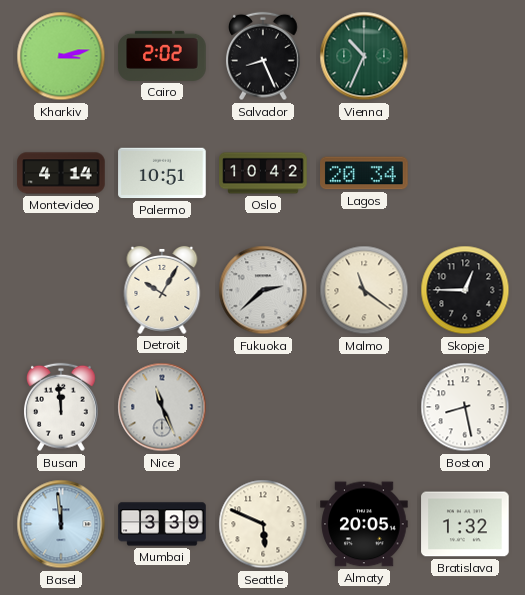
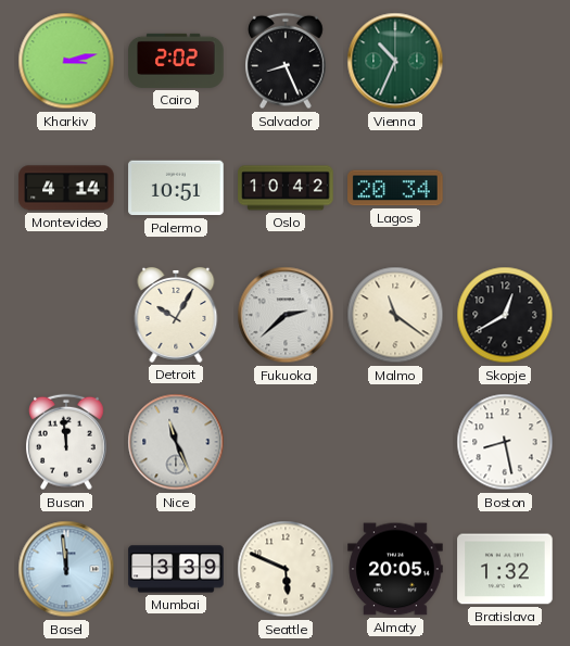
Skopje: 12:45 -> 12:40
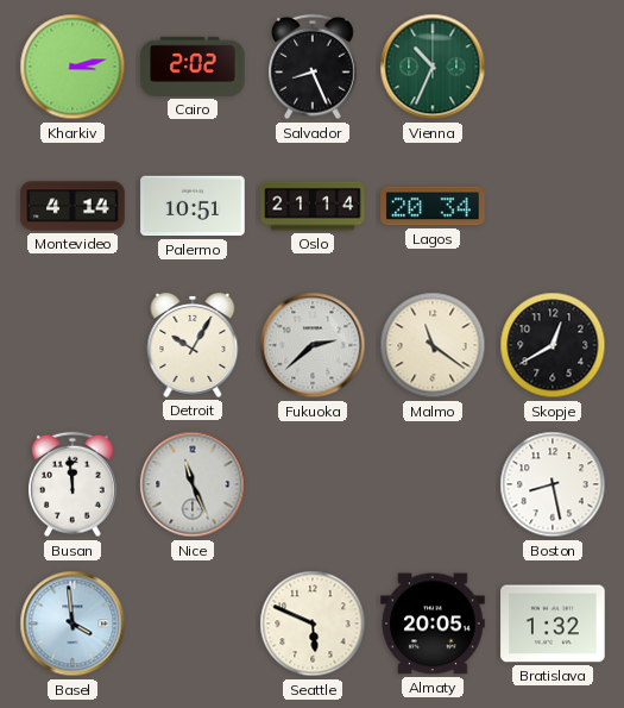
Oslo: 10:42 -> 21:14
Basel: 11:59 -> 3:59
Mumbai: 3:39 -> none
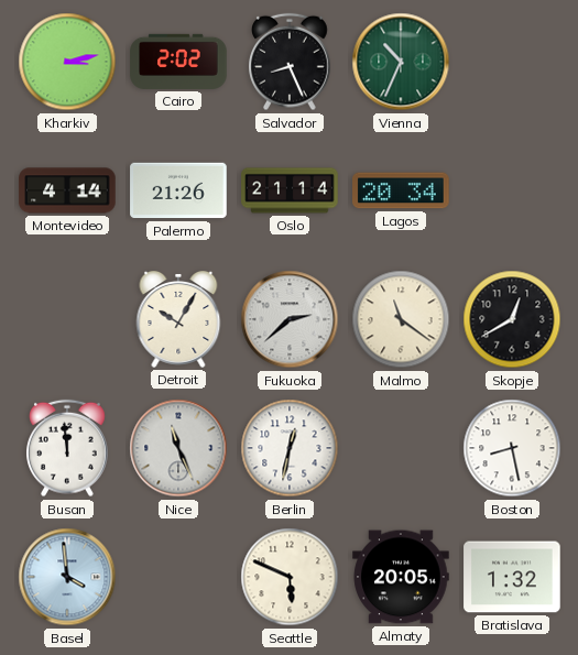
Palermo: 10:51 -> 21:26
Berlin: none -> 12:32
